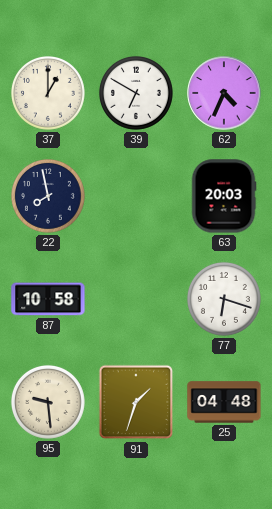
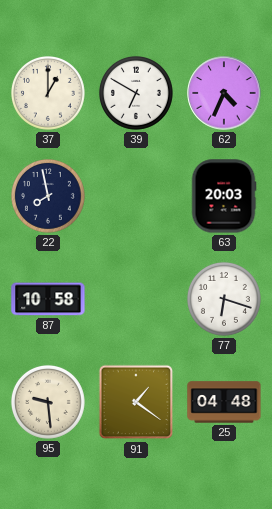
91: 1:33 -> 1:21
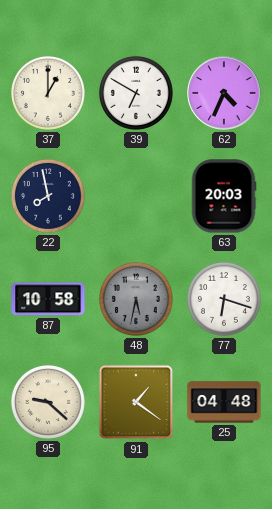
48: none -> 5:32
95: 9:29 -> 9:22
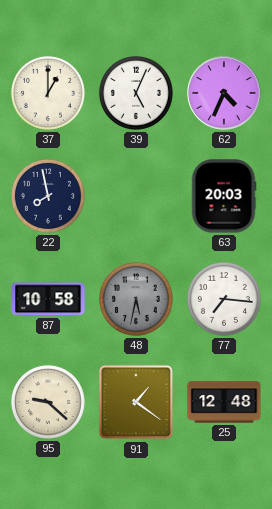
39: 6:50 -> 5:04
77: 6:18 -> 7:16
25: 04:48 -> 12:48
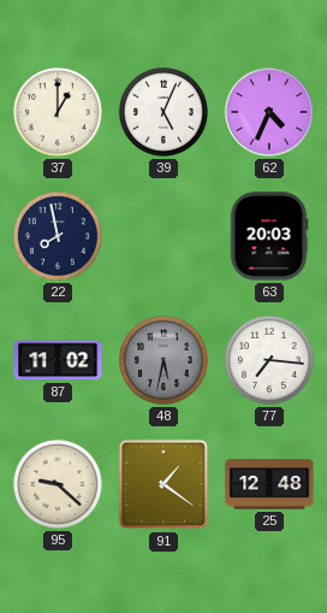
87: 10:58 -> 11:02
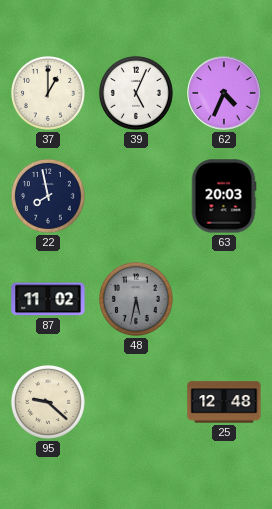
77: 7:16 -> none
91: 1:21 -> none
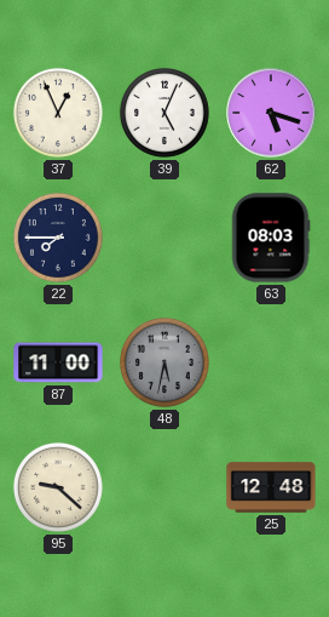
37: 1:00 -> 12:56
62: 4:34 -> 5:18
22: 7:58 -> 7:45
63: 20:03 -> 08:03
87: 11:02 -> 11:00
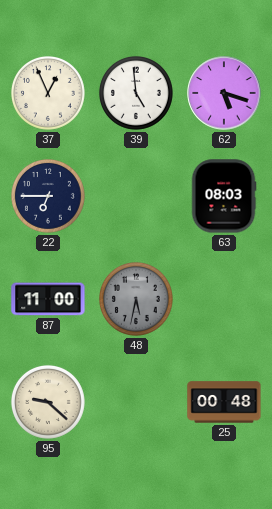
39: 5:04 -> 4:59
22: 7:45 -> 6:45
25: 12:48 -> 00:48
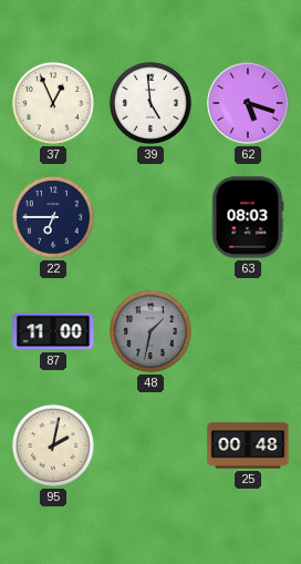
48: 5:32 -> 1:32
95: 9:22 -> 2:02
